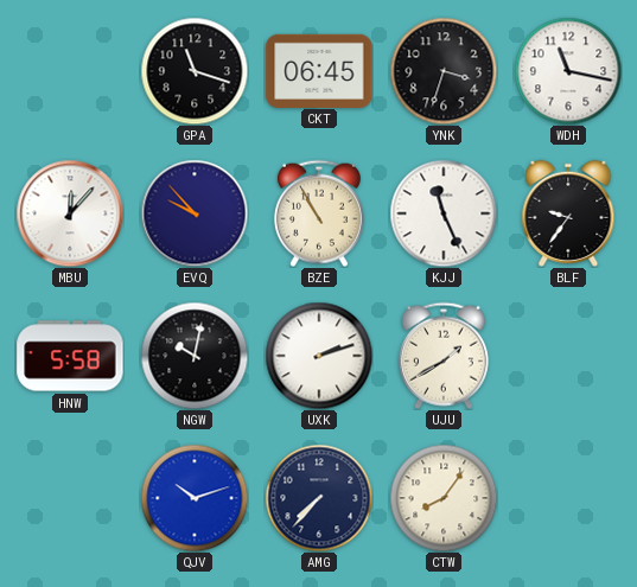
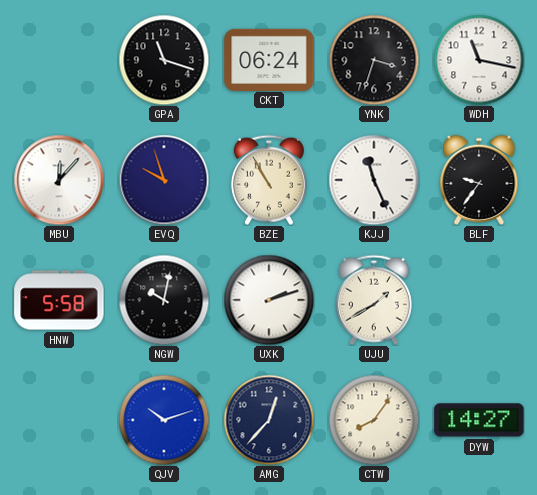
CKT: 06:45 -> 06:24
EVQ: 9:53 -> 9:57
AMG: 7:37 -> 12:37
DYW: none -> 14:27
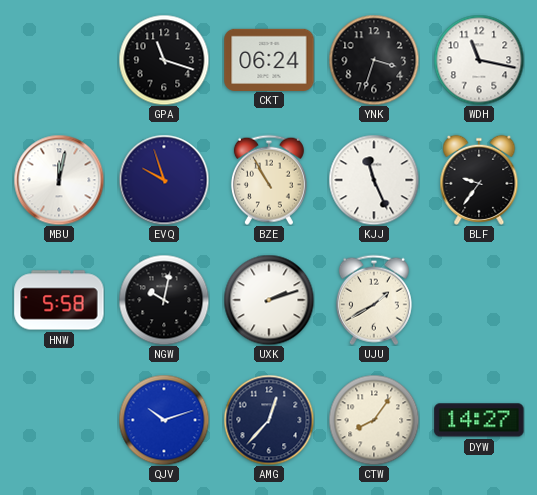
MBU: 12:07 -> 12:02
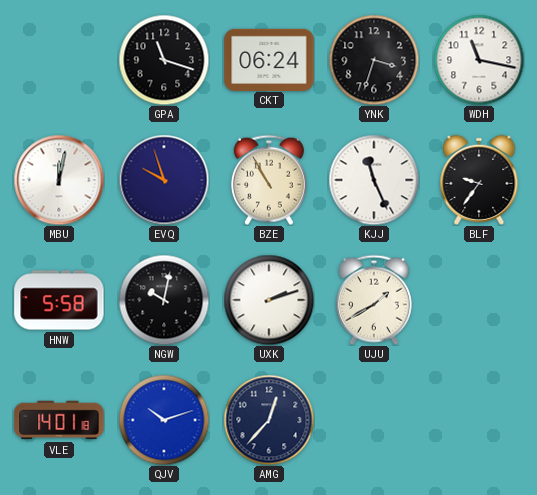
VLE: none -> 14:01
CTW: 8:06 -> none
DYW: 14:27 -> none
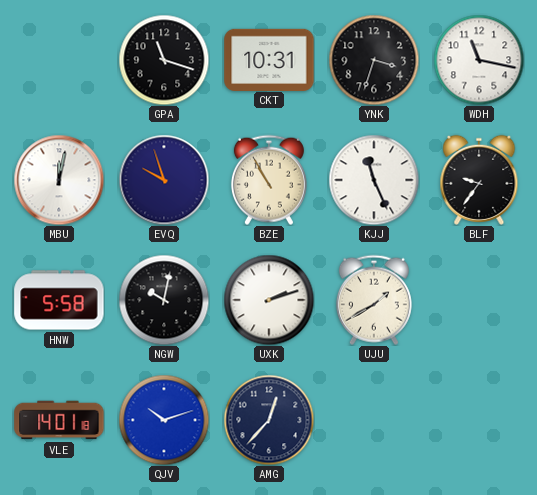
CKT: 06:24 -> 10:31
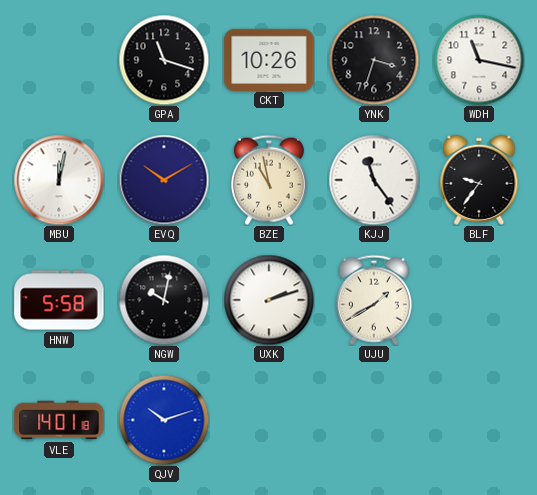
CKT: 10:31 -> 10:26
EVQ: 9:57 -> 10:10
BZE: 10:55 -> 10:58
KJJ: 11:26 -> 11:24
AMG: 12:37 -> none
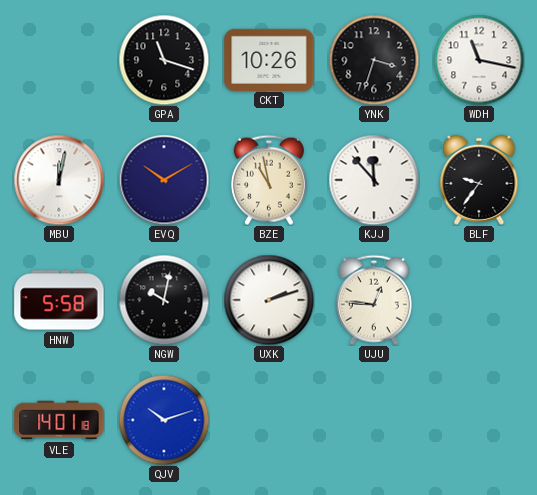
KJJ: 11:24 -> 11:53
UJU: 1:40 -> 12:46
